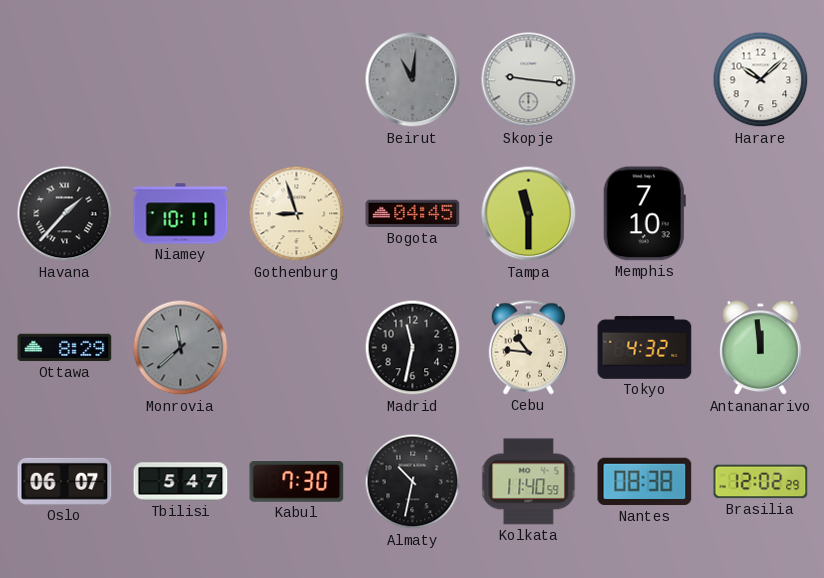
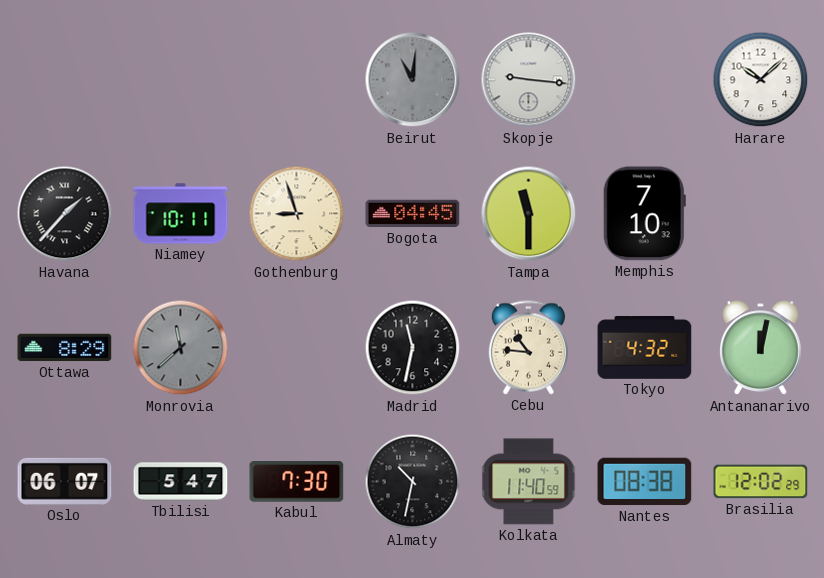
Antananarivo: 11:59 -> 12:02
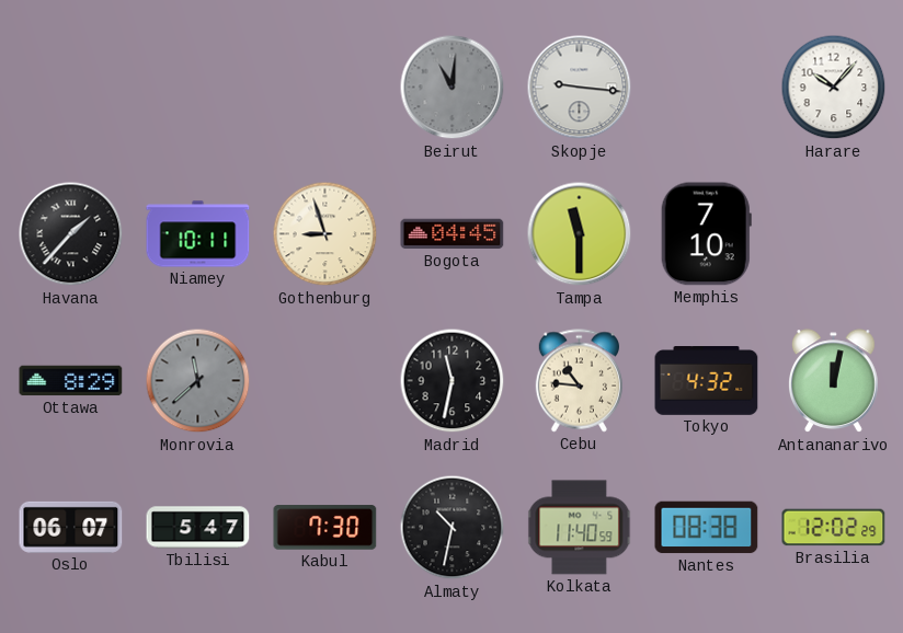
Harare: 10:08 -> 10:07
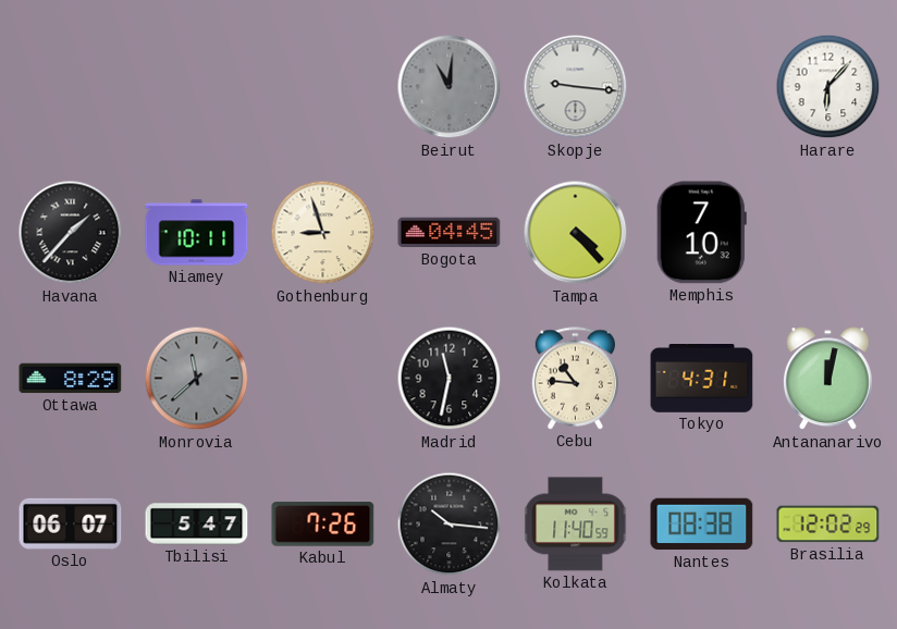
Harare: 10:07 -> 6:07
Tampa: 11:30 -> 4:23
Tokyo: 4:32 -> 4:31
Kabul: 7:30 -> 7:26
Almaty: 10:32 -> 10:16
